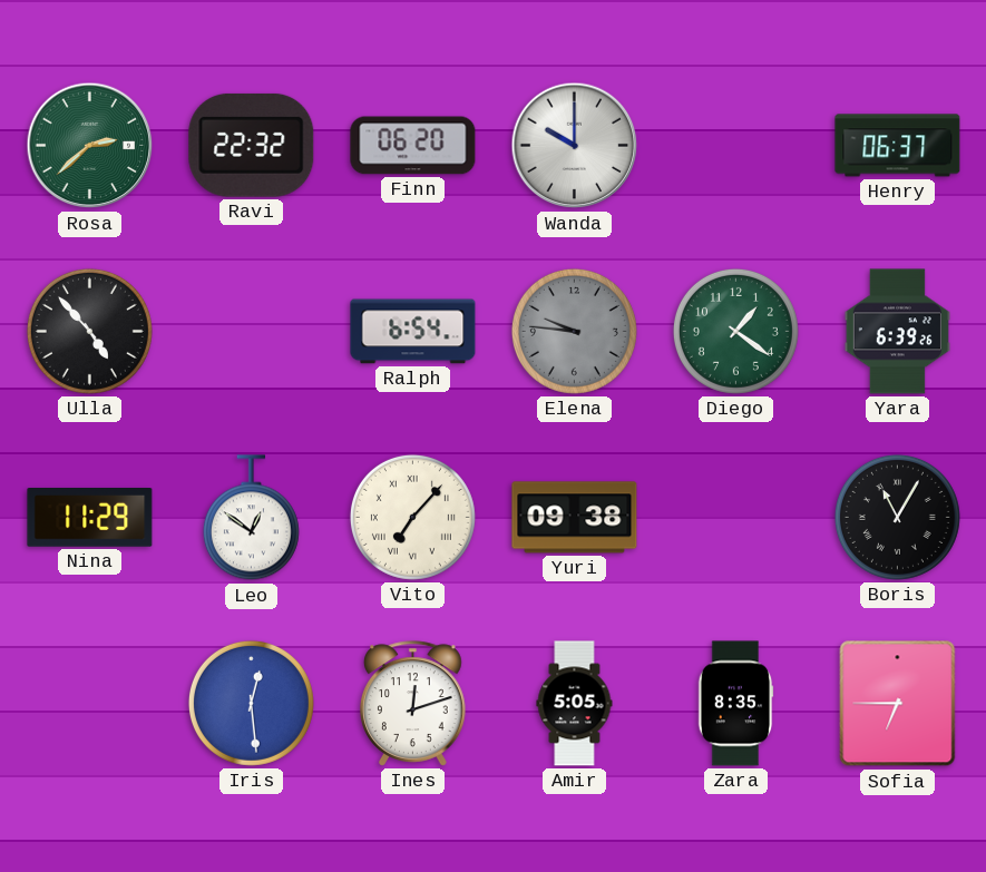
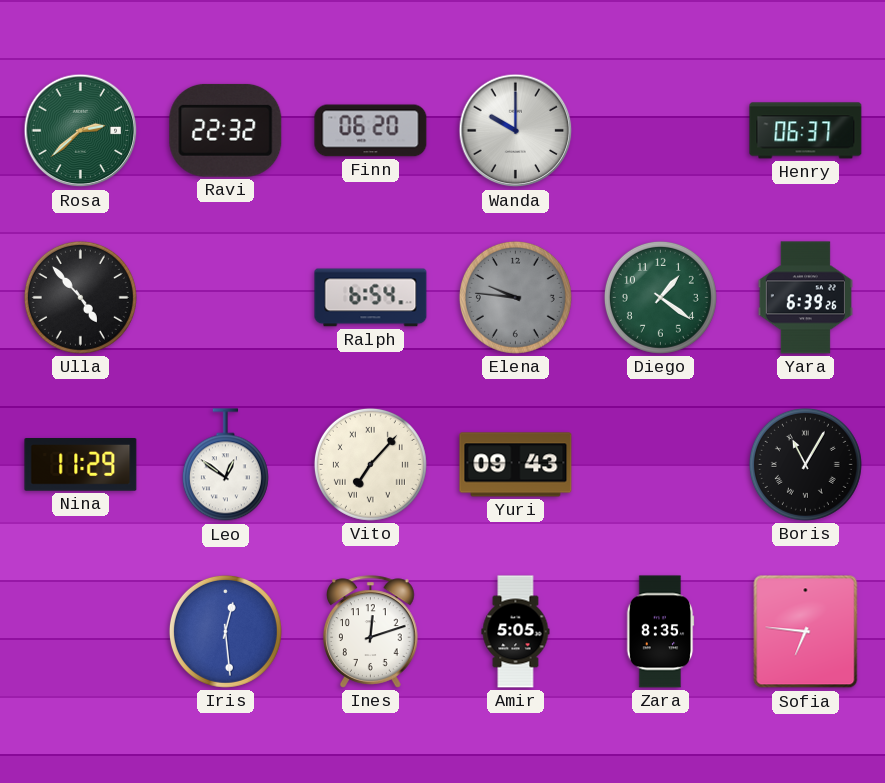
Yuri: 09:38 -> 09:43
Sofia: 6:45 -> 6:46
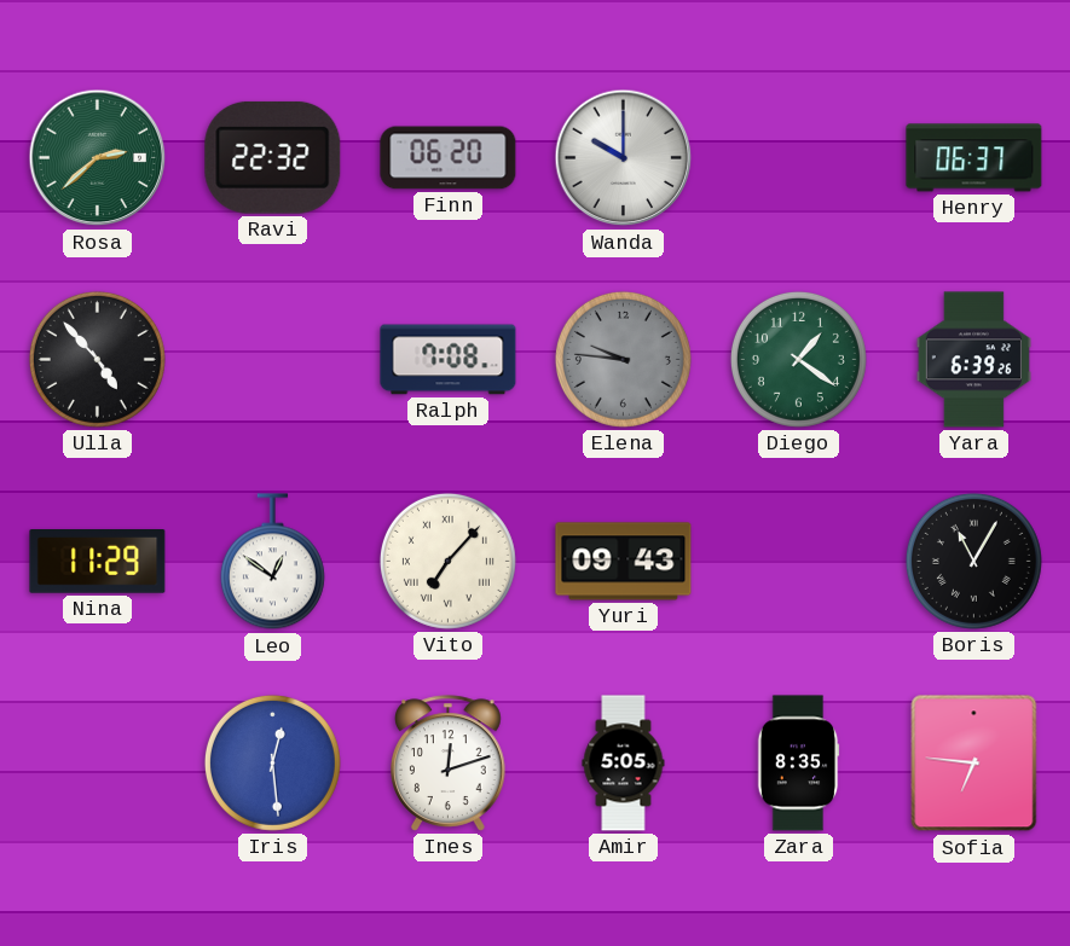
Ralph: 6:54 -> 7:08
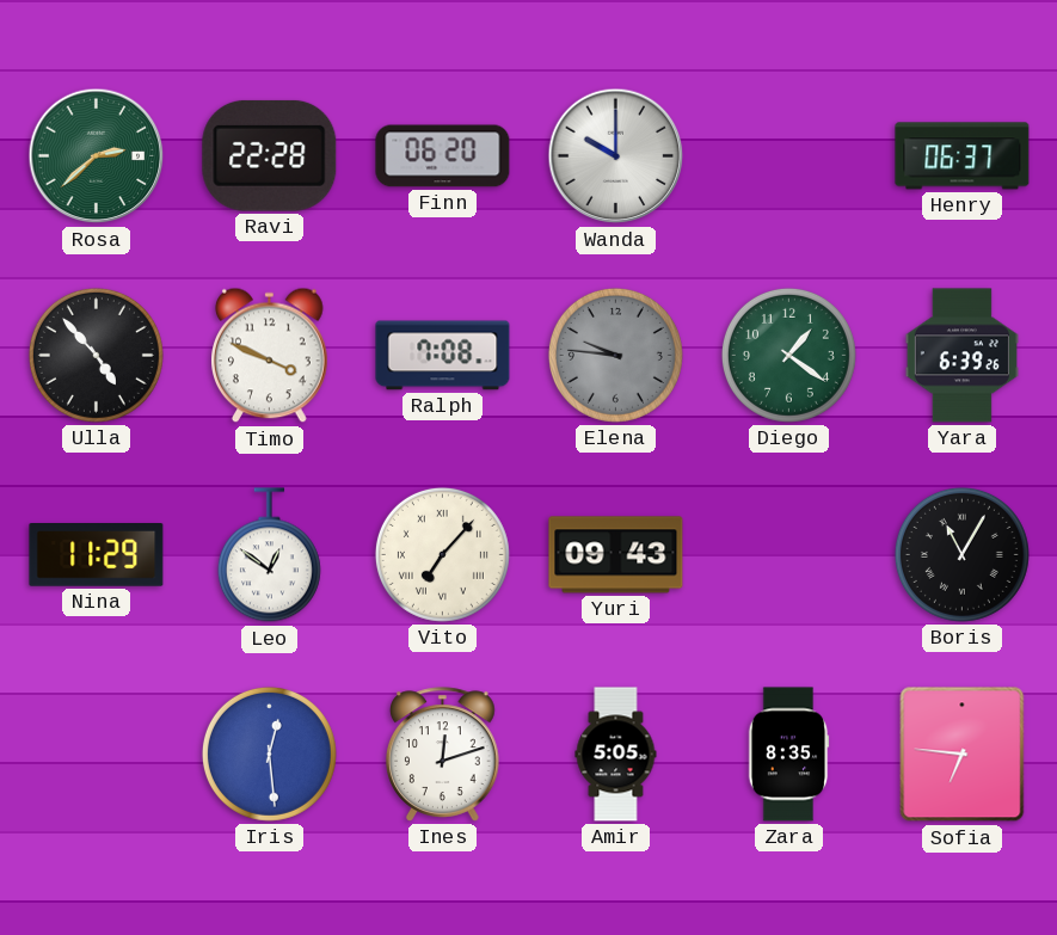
Ravi: 22:32 -> 22:28
Timo: none -> 3:49
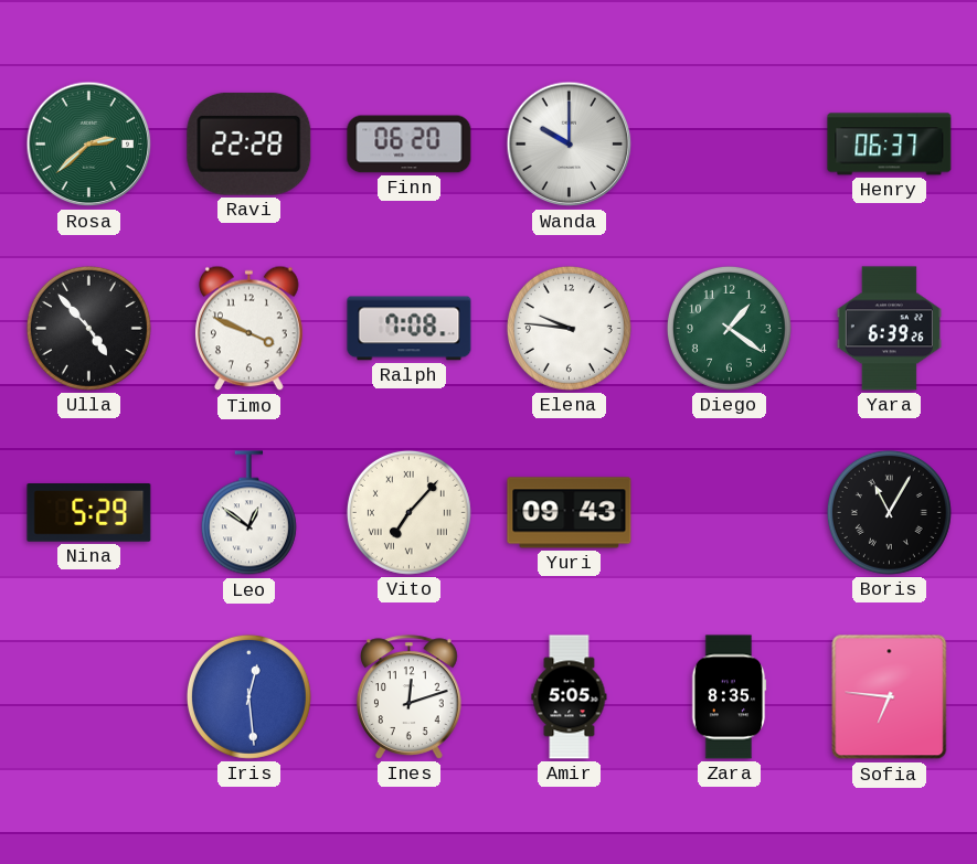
Elena dial: grey -> white
Nina: 11:29 -> 5:29
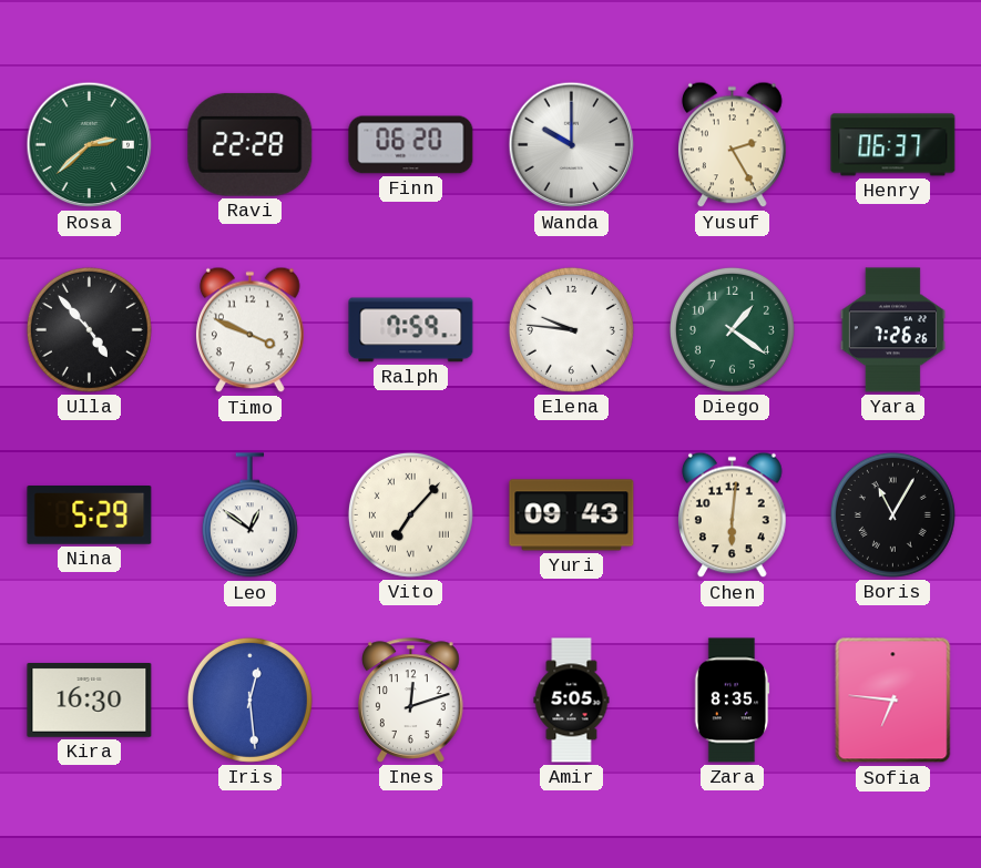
Yusuf: none -> 2:25
Ralph: 7:08 -> 7:59
Yara: 6:39 -> 7:26
Chen: none -> 6:01
Kira: none -> 16:30
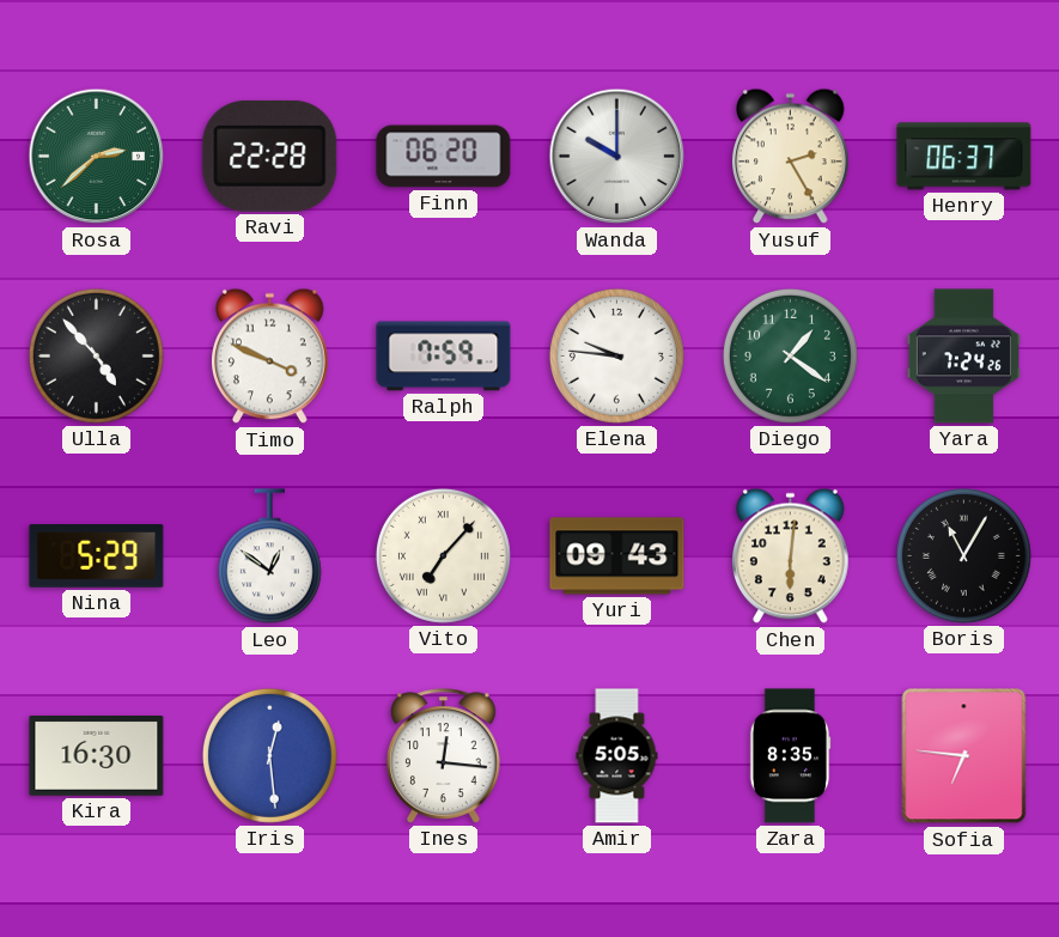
Yara: 7:26 -> 7:24
Ines: 12:12 -> 12:16
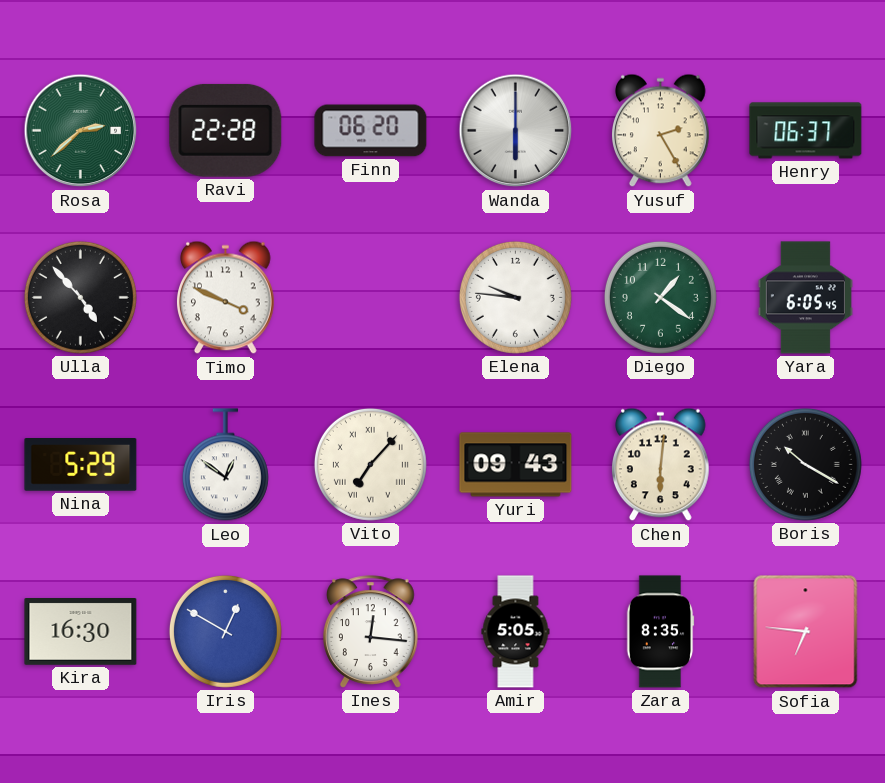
Wanda: 10:00 -> 6:00
Ralph: 7:59 -> none
Yara: 7:24 -> 6:05
Boris: 11:05 -> 10:20
Iris: 12:29 -> 12:50
